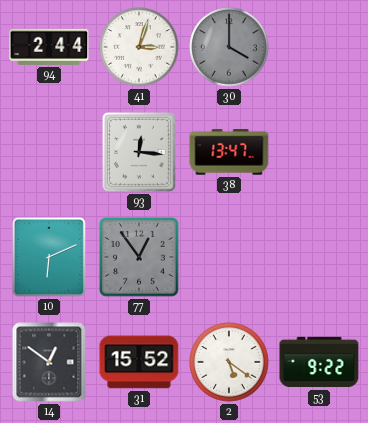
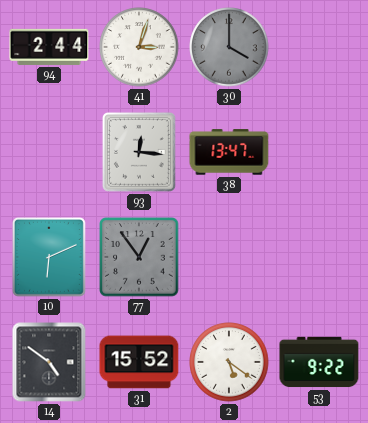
14: 12:51 -> 4:51
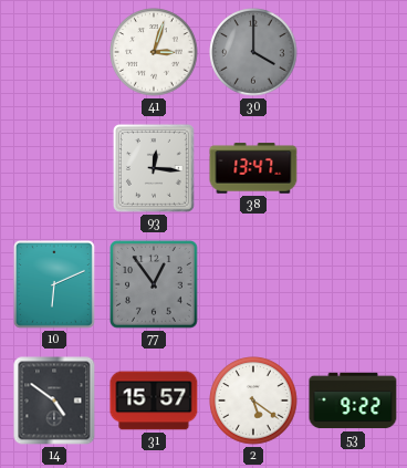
94: 2:44 -> none
31: 15:52 -> 15:57
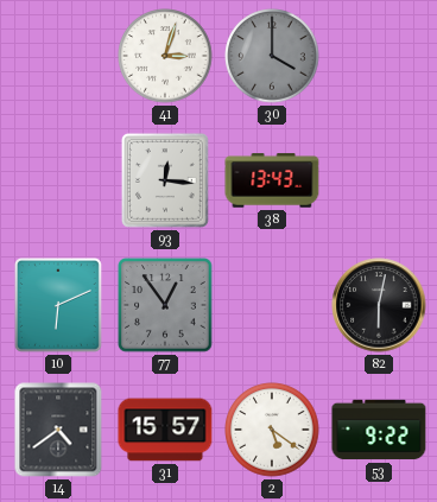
38: 13:47 -> 13:43
82: none -> 6:02
14: 4:51 -> 4:39
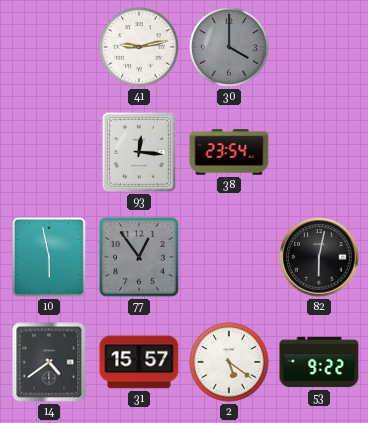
41: 3:03 -> 9:13
38: 13:43 -> 23:54
10: 6:11 -> 5:58
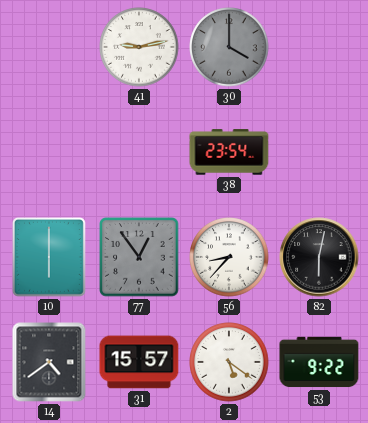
93: 12:16 -> none
10: 5:58 -> 6:00
56: none -> 8:37
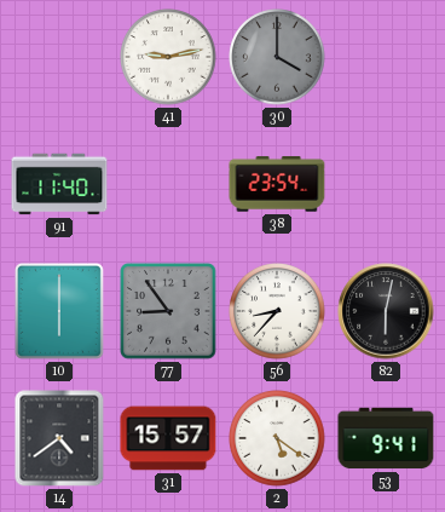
91: none -> 11:40
77: 12:54 -> 8:54
53: 9:22 -> 9:41
